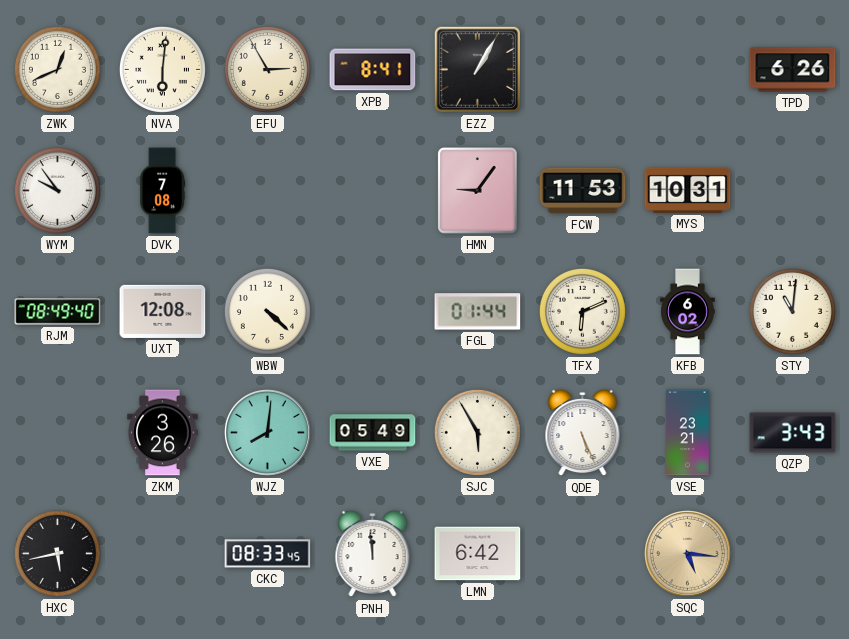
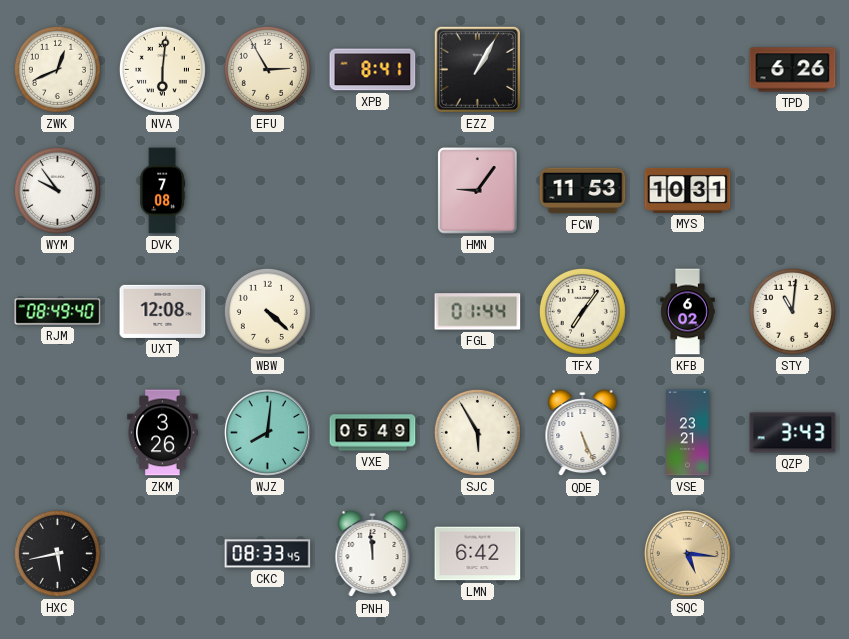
TFX: 6:11 -> 7:06
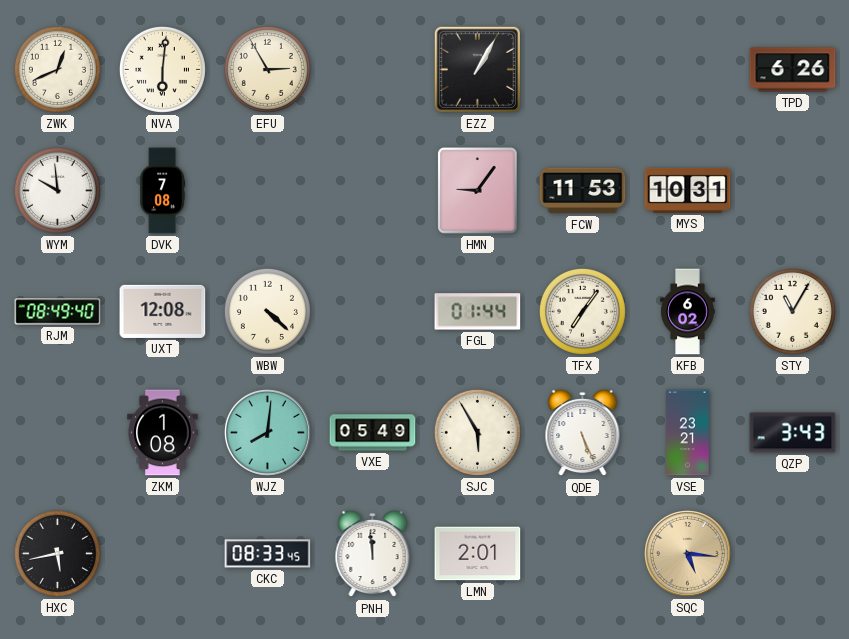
XPB: 8:41 -> none
WYM: 9:54 -> 9:59
STY: 11:01 -> 11:05
ZKM: 3:26 -> 1:08
LMN: 6:42 -> 2:01
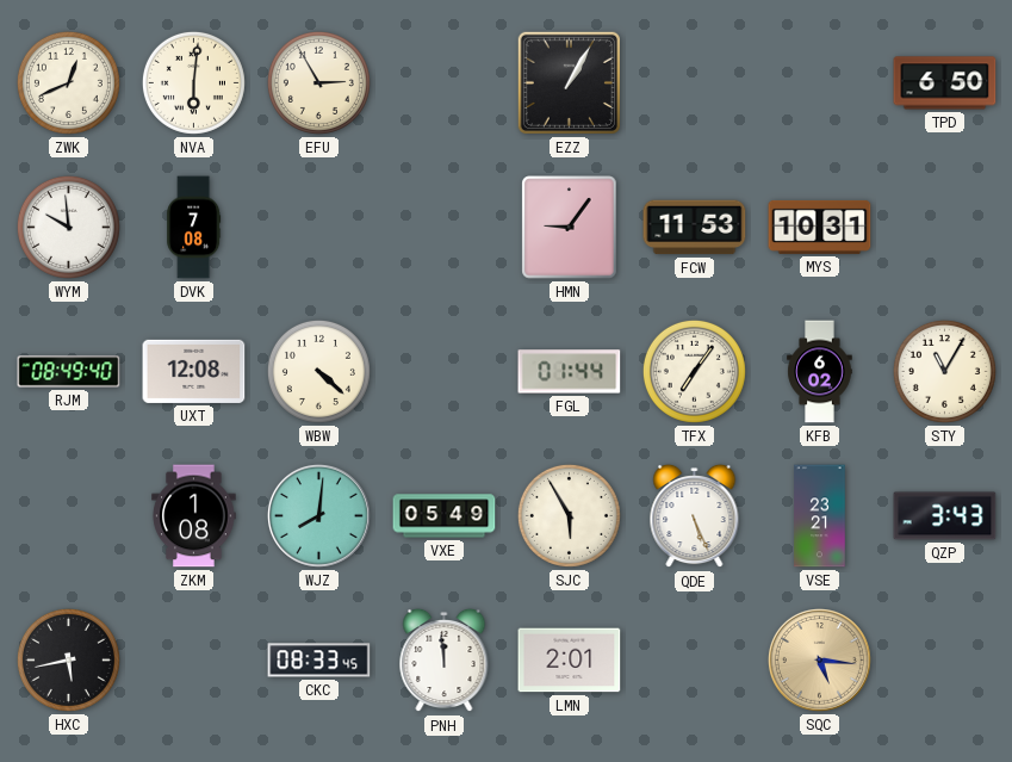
TPD: 6:26 -> 6:50
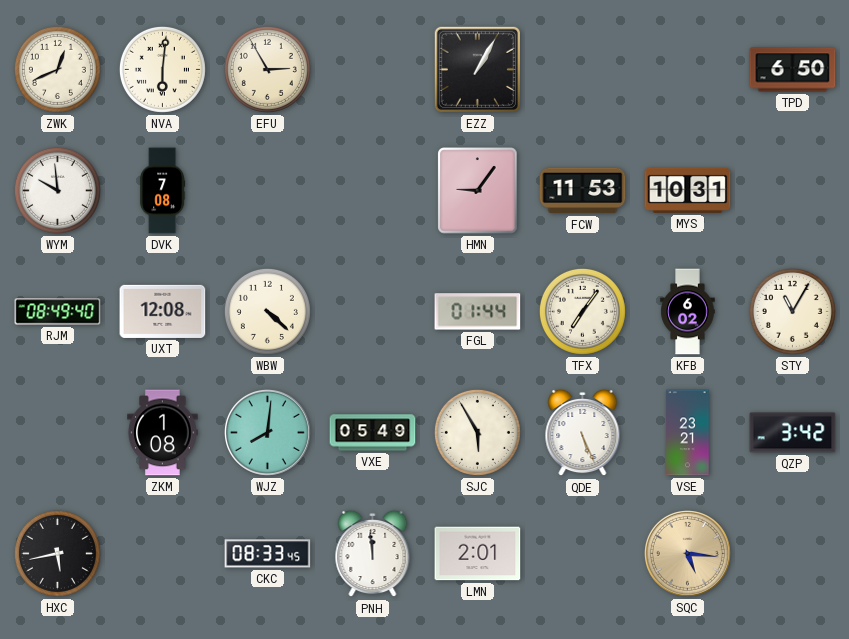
QZP: 3:43 -> 3:42
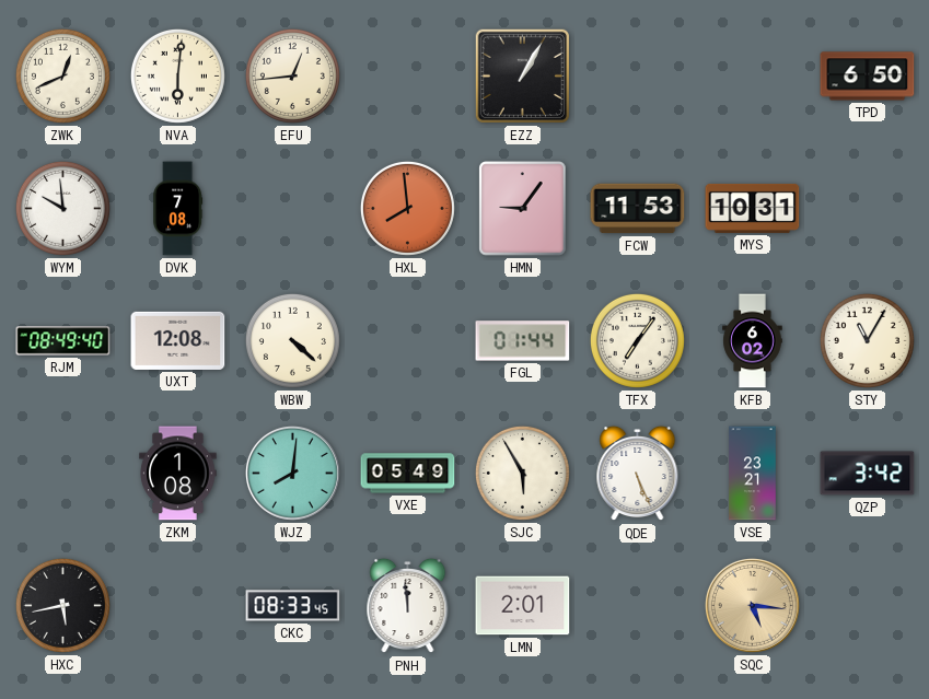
EFU: 2:55 -> 12:44
HXL: none -> 7:59
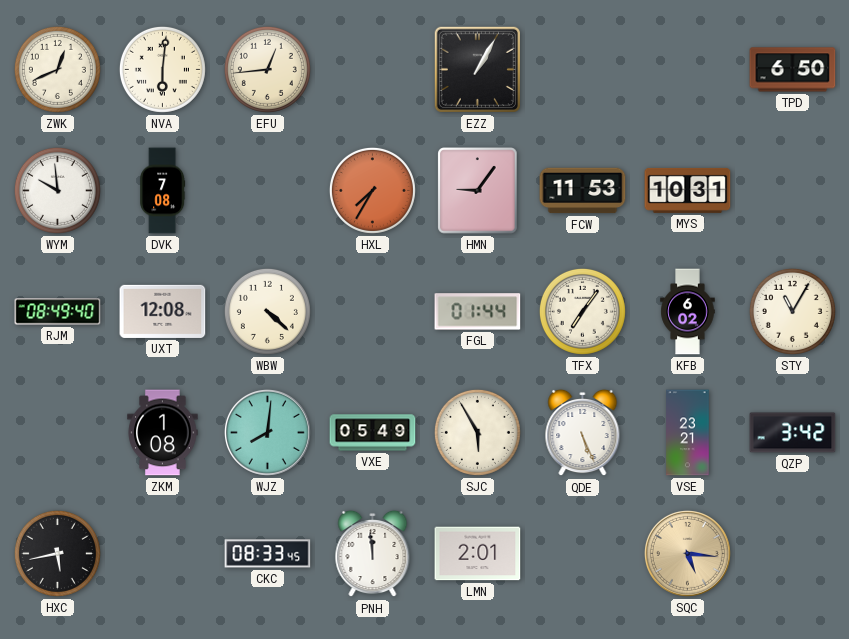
HXL: 7:59 -> 7:35
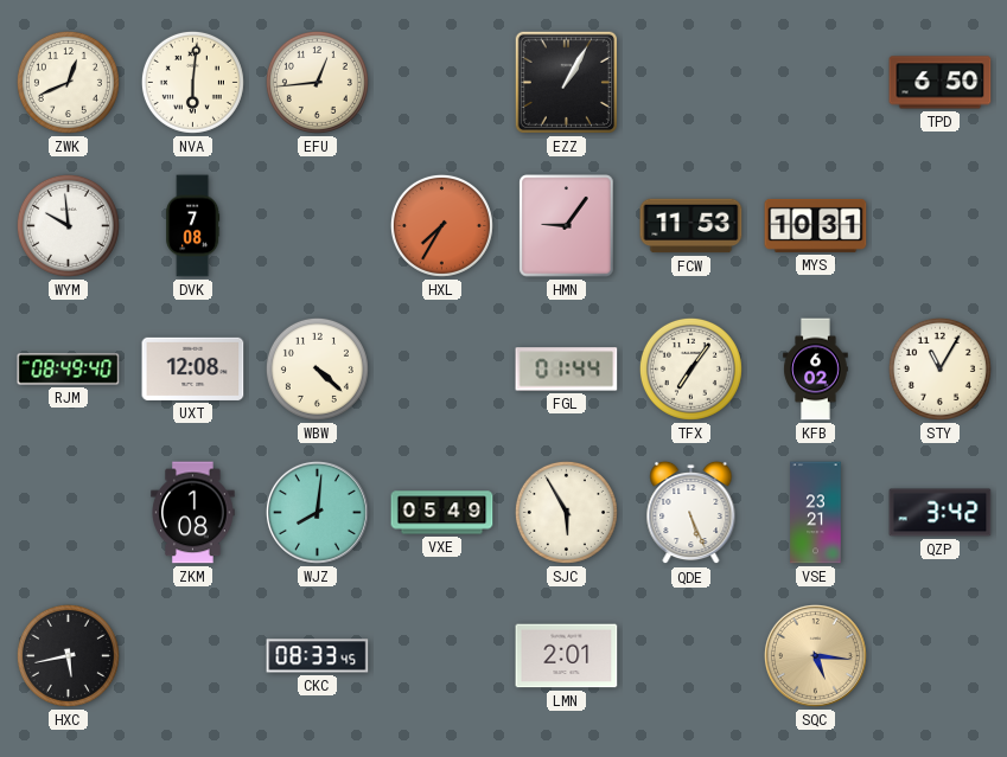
PNH: 11:59 -> none
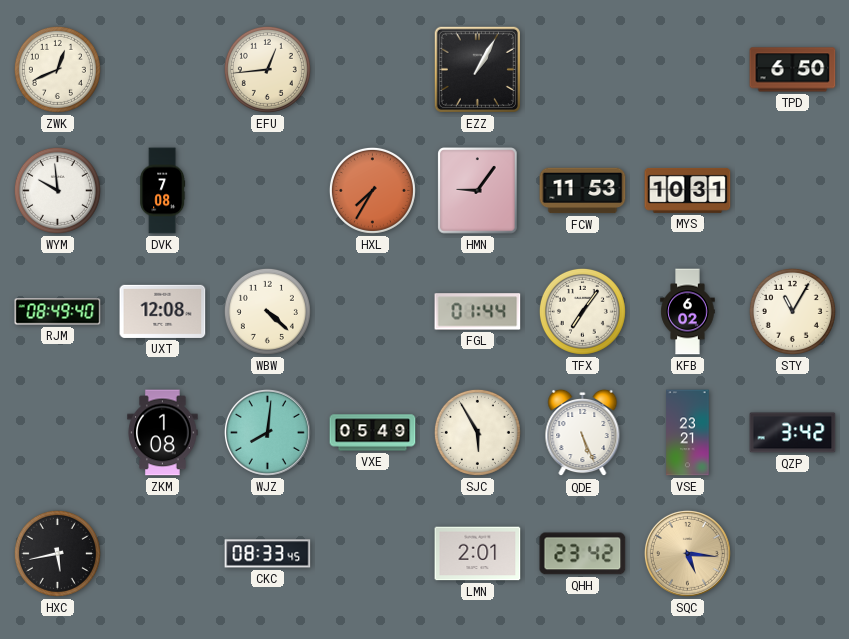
NVA: 6:01 -> none
QHH: none -> 23:42
